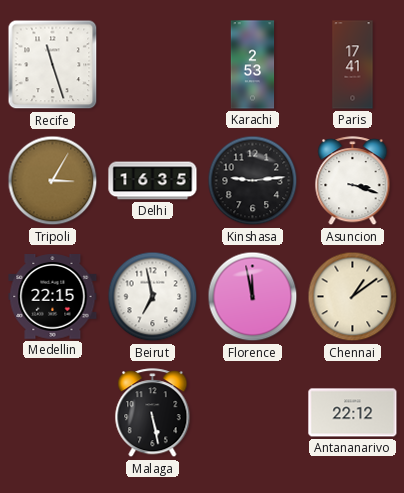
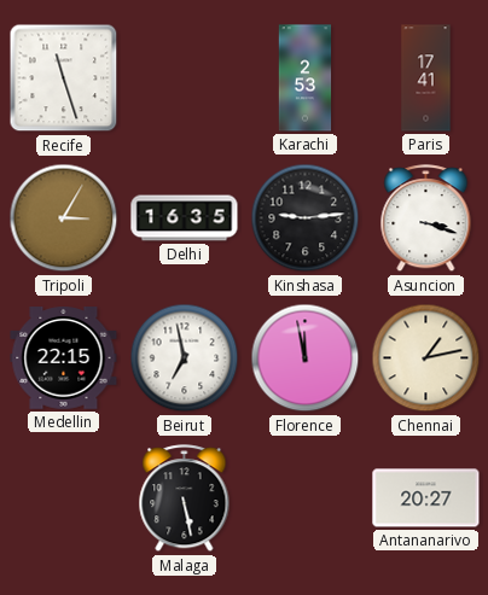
Chennai: 1:09 -> 1:13
Antananarivo: 22:12 -> 20:27
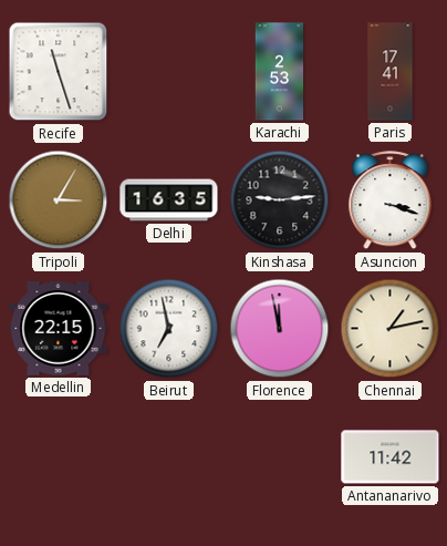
Malaga: 5:28 -> none
Antananarivo: 20:27 -> 11:42
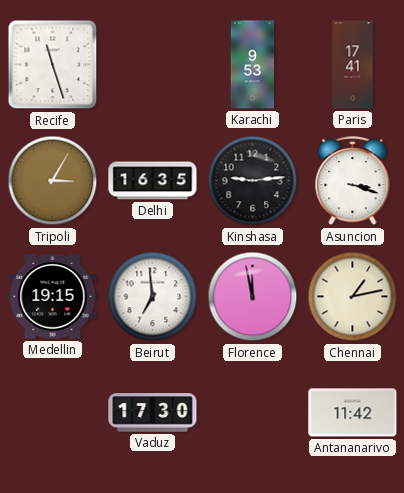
Karachi: 2:53 -> 9:53
Medellin: 22:15 -> 19:15
Beirut: 6:58 -> 6:59
Vaduz: none -> 17:30
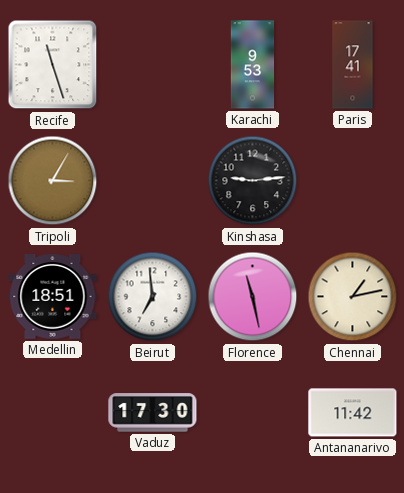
Delhi: 16:35 -> none
Asuncion: 3:18 -> none
Medellin: 19:15 -> 18:51
Florence: 11:58 -> 11:28
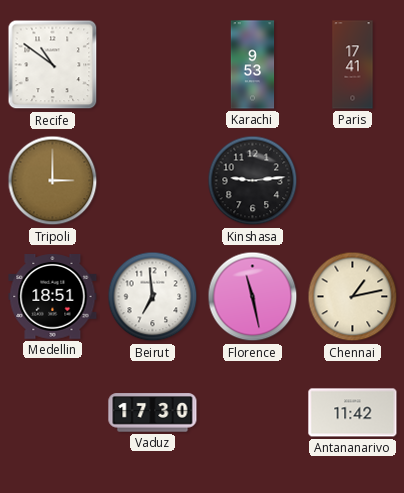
Recife: 11:27 -> 10:51
Tripoli: 3:05 -> 3:00
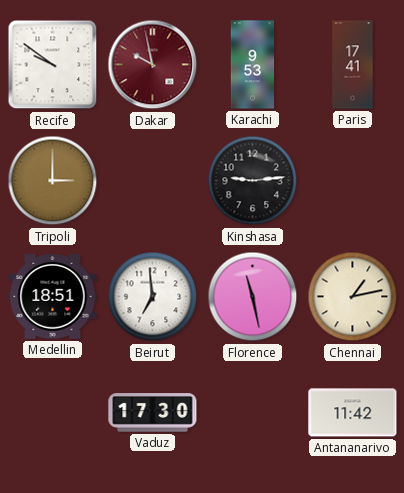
Recife: 10:51 -> 9:51
Dakar: none -> 9:58
